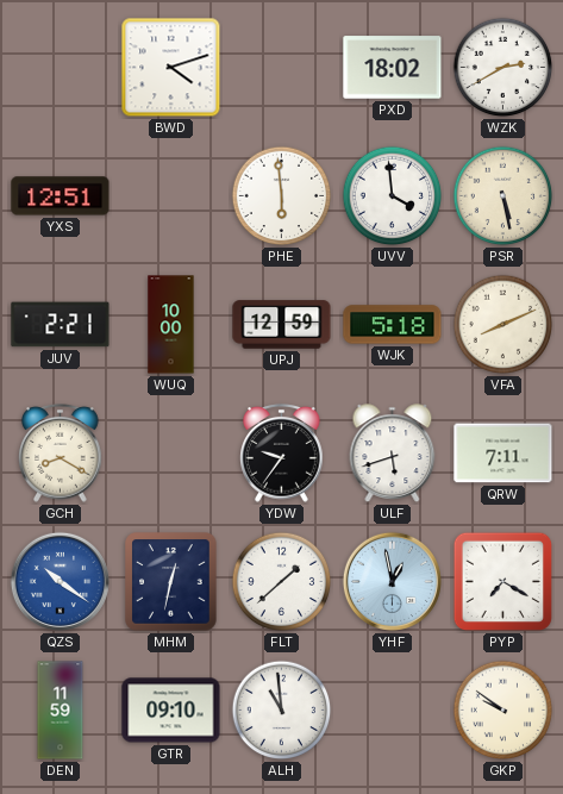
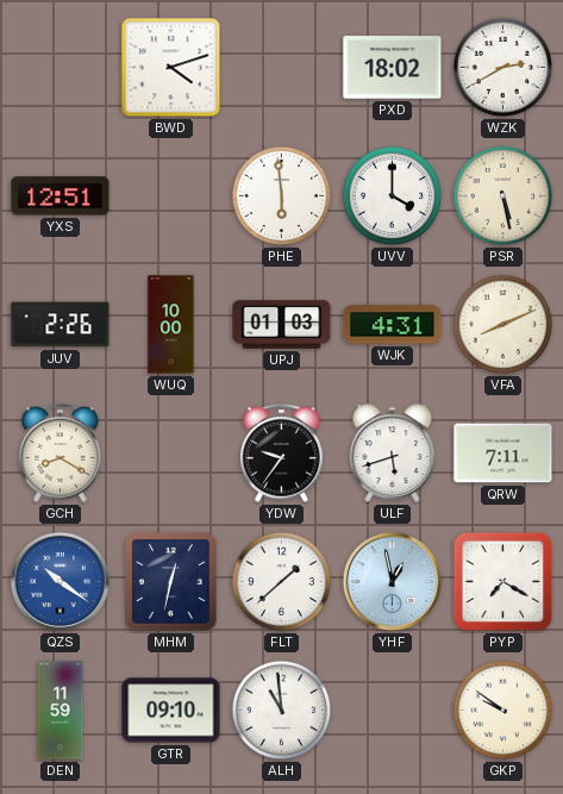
UVV: 3:59 -> 4:00
JUV: 2:21 -> 2:26
UPJ: 12:59 -> 01:03
WJK: 5:18 -> 4:31
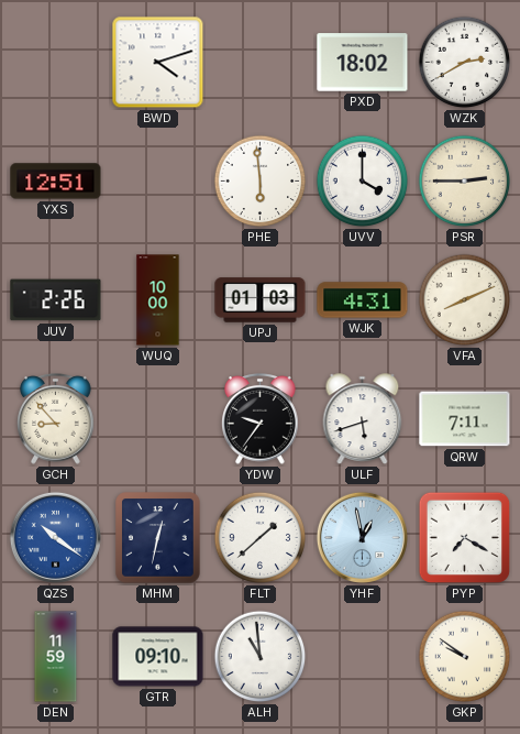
PSR: 5:28 -> 2:45
GCH: 8:20 -> 8:53
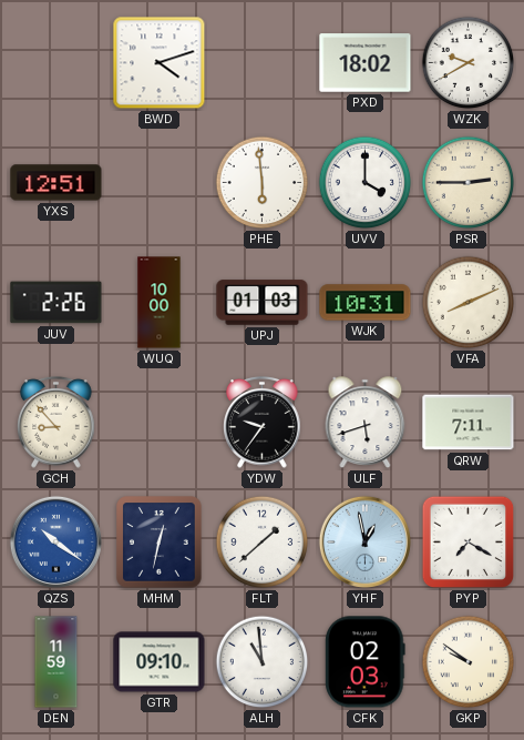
WZK: 2:40 -> 9:40
WJK: 4:31 -> 10:31
CFK: none -> 02:03
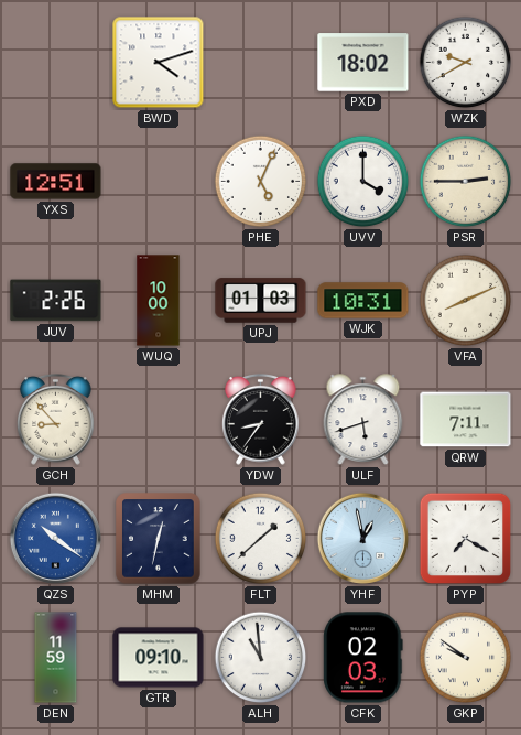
PHE: 5:59 -> 5:04
YDW: 9:36 -> 8:36
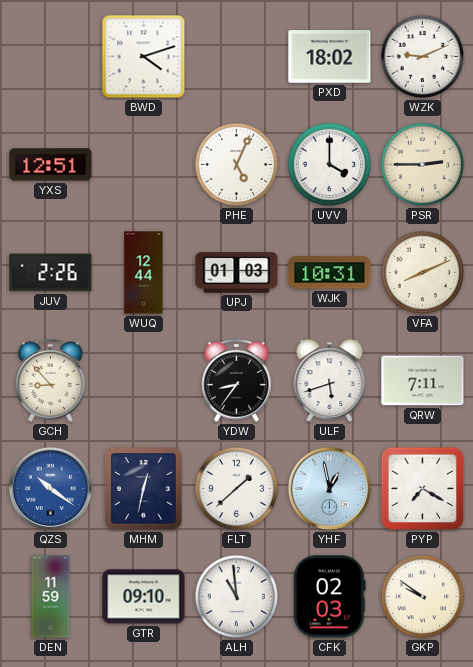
WZK: 9:40 -> 9:11
WUQ: 10:00 -> 12:44
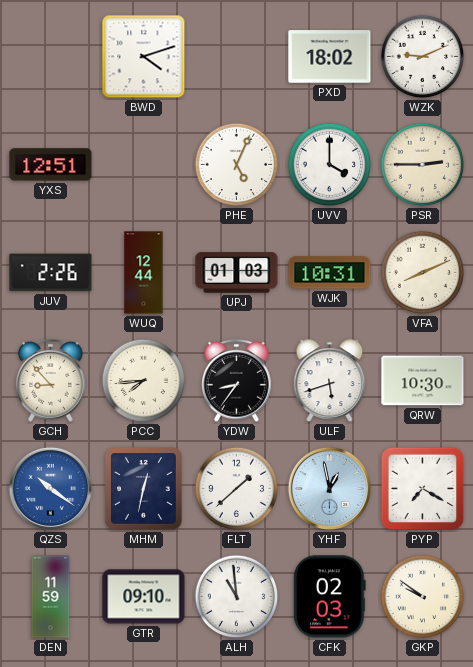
PCC: none -> 7:44
QRW: 7:11 -> 10:30
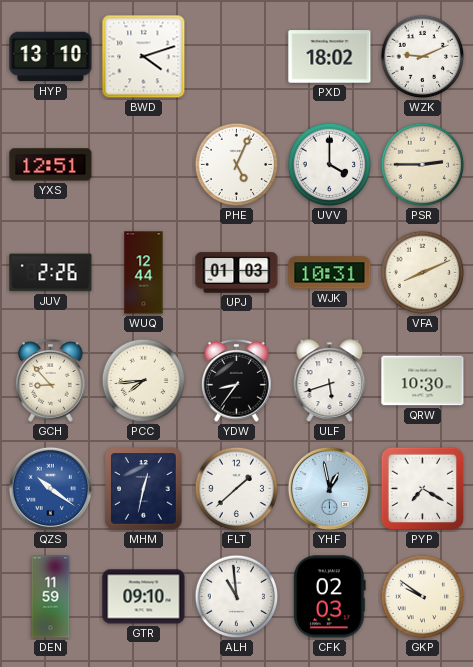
HYP: none -> 13:10
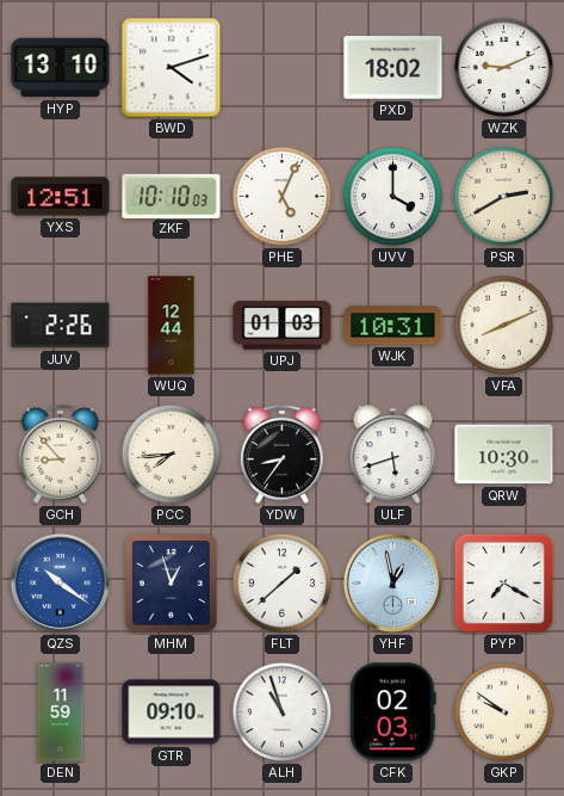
ZKF: none -> 10:10
PSR: 2:45 -> 2:40
MHM: 12:32 -> 12:57
ALH: 10:59 -> 10:57
